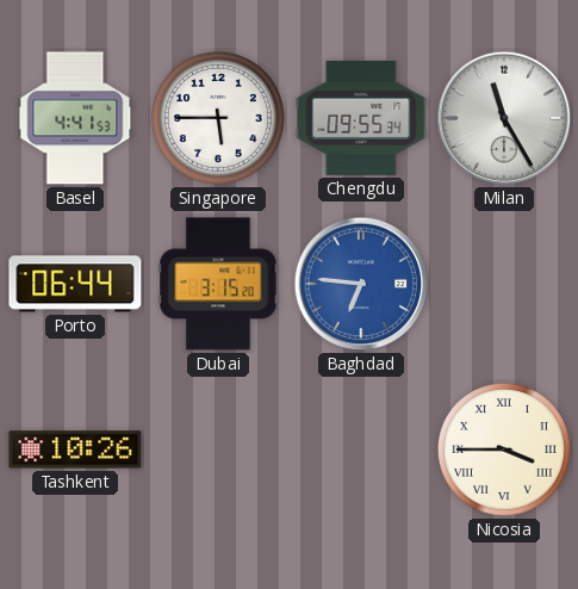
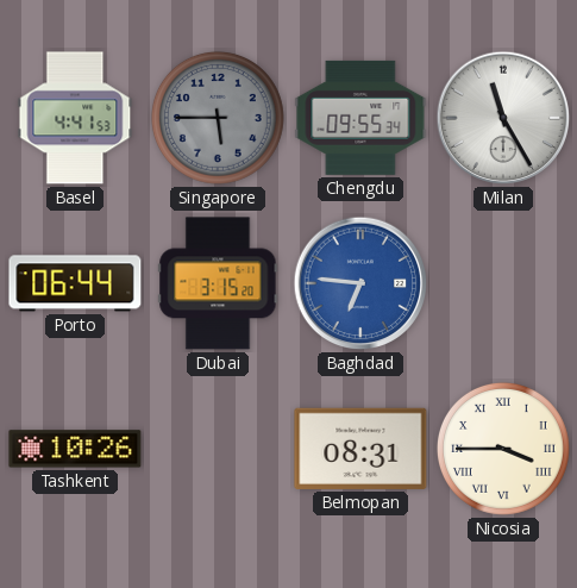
Singapore dial: white -> grey
Belmopan: none -> 08:31
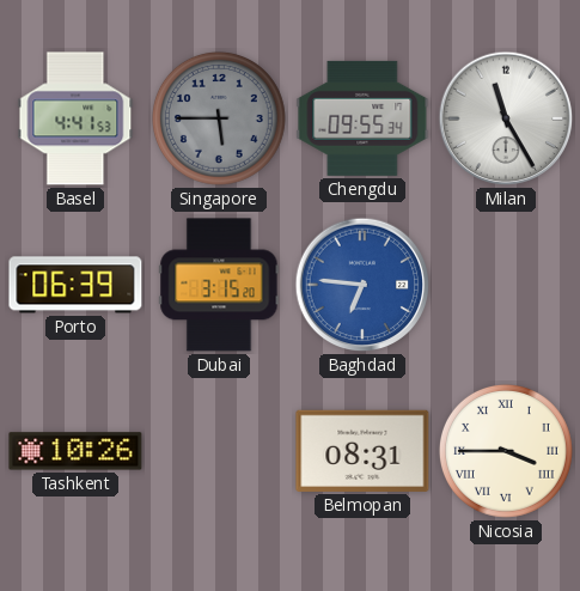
Porto: 06:44 -> 06:39
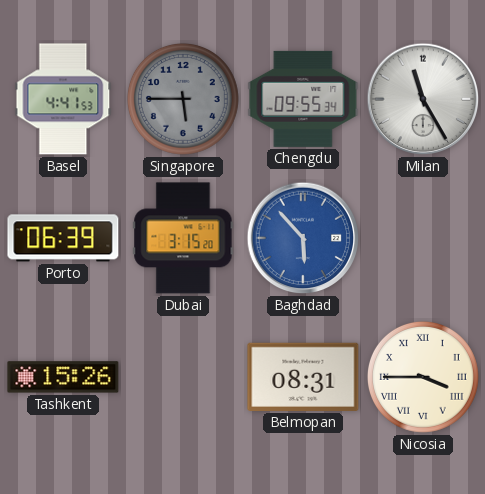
Baghdad: 6:46 -> 5:53
Tashkent: 10:26 -> 15:26
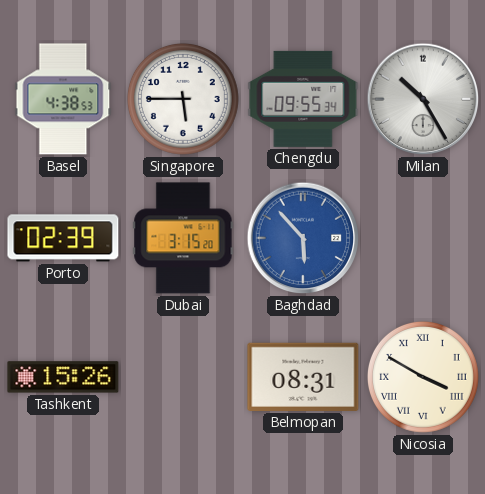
Basel: 4:41 -> 4:38
Singapore dial: grey -> white
Milan: 11:25 -> 10:25
Porto: 06:39 -> 02:39
Nicosia: 3:45 -> 3:50
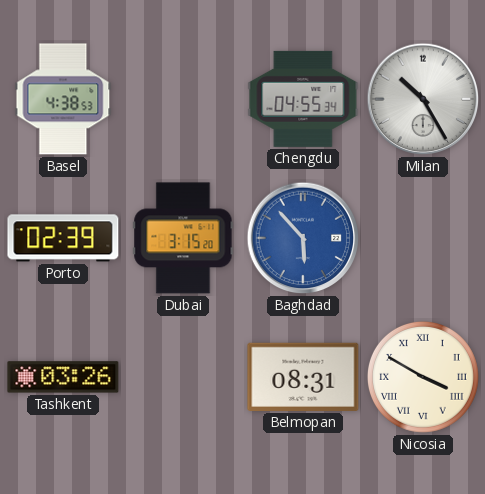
Singapore: 5:45 -> none
Chengdu: 09:55 -> 04:55
Tashkent: 15:26 -> 03:26
